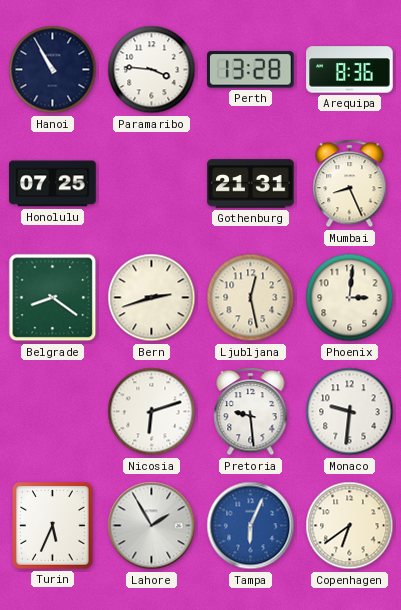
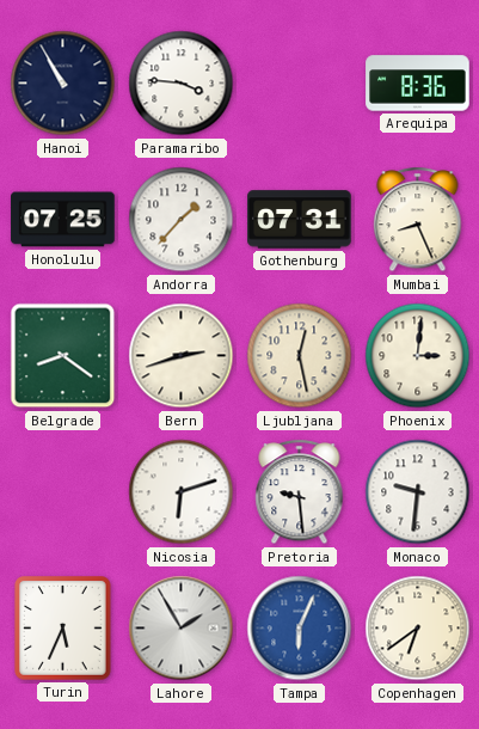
Perth: 13:28 -> none
Andorra: none -> 1:37
Gothenburg: 21:31 -> 07:31
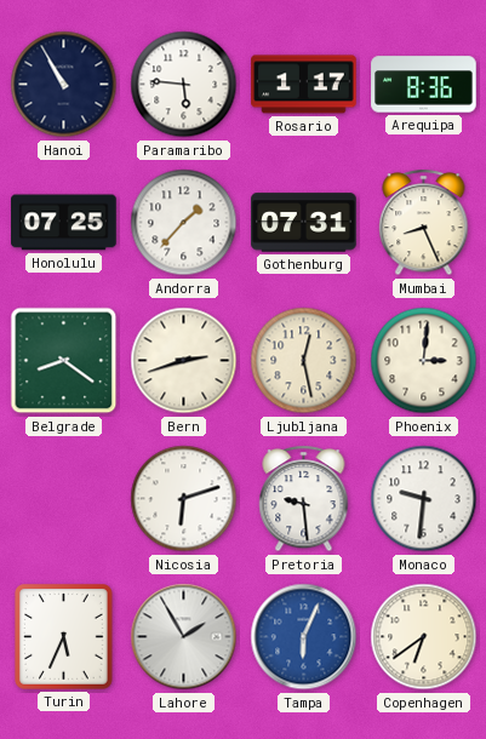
Paramaribo: 3:46 -> 5:46
Rosario: none -> 1:17
